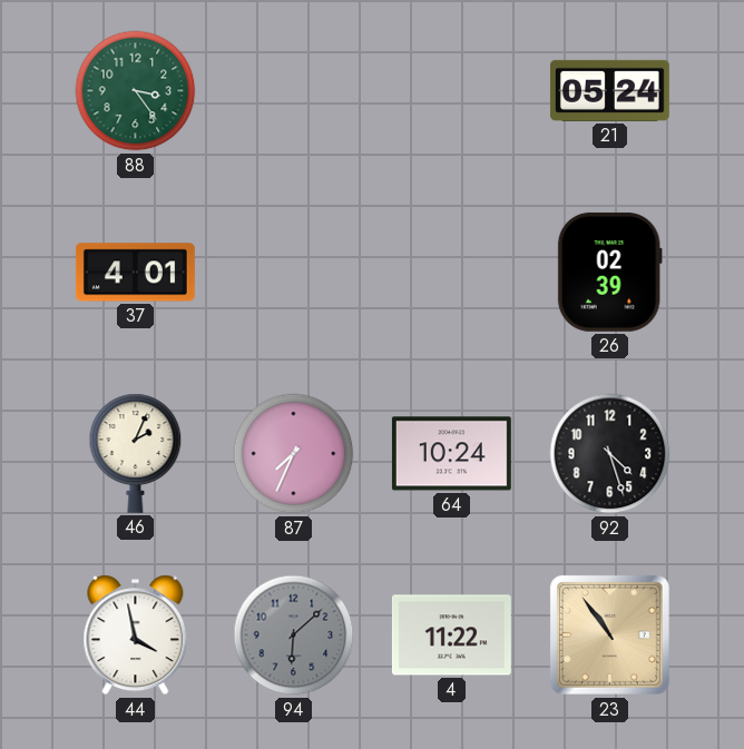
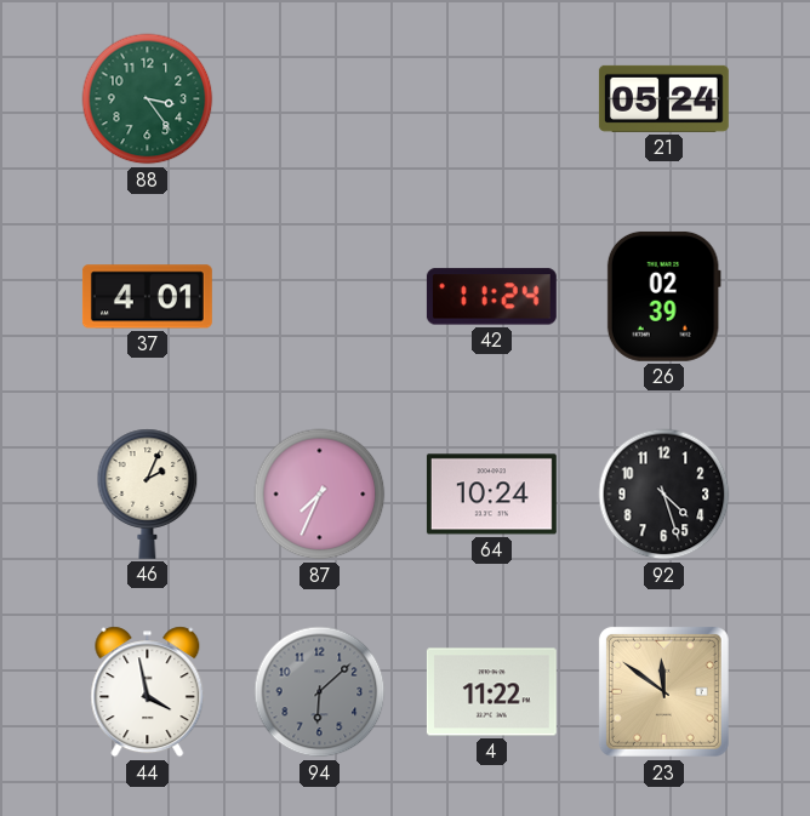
42: none -> 11:24
23: 10:54 -> 11:51
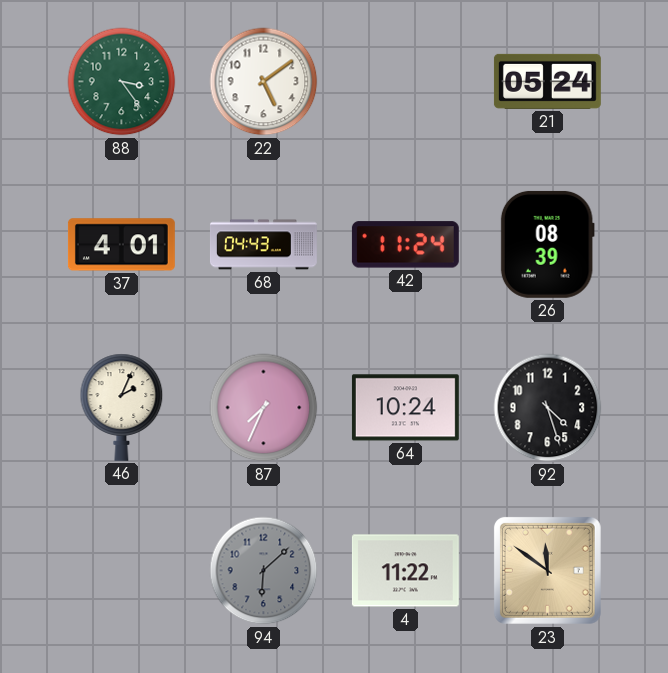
22: none -> 5:09
68: none -> 04:43
26: 02:39 -> 08:39
44: 3:58 -> none
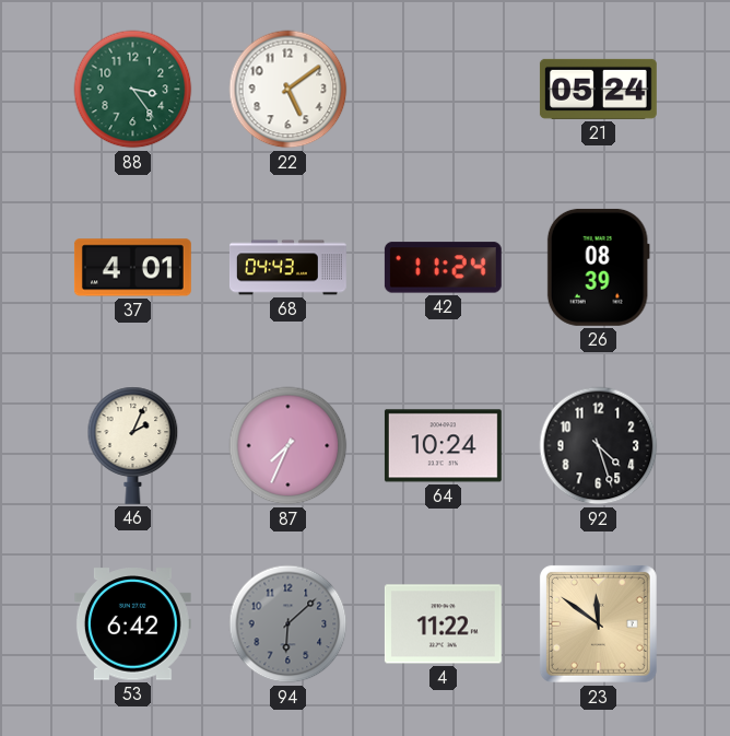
53: none -> 6:42
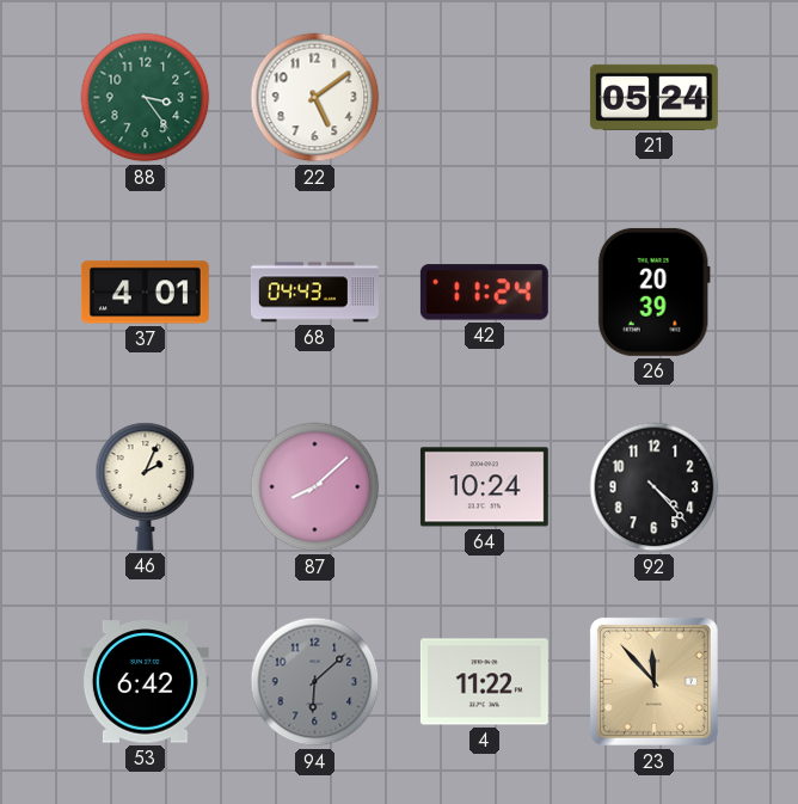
26: 08:39 -> 20:39
87: 7:34 -> 8:08
92: 4:27 -> 4:23
23: 11:51 -> 11:53
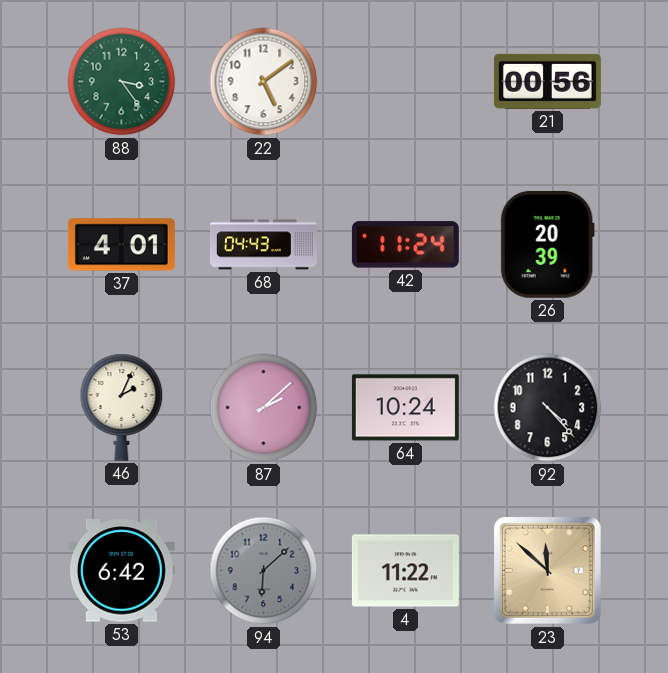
21: 05:24 -> 00:56
87: 8:08 -> 2:08
23: 11:53 -> 11:52
